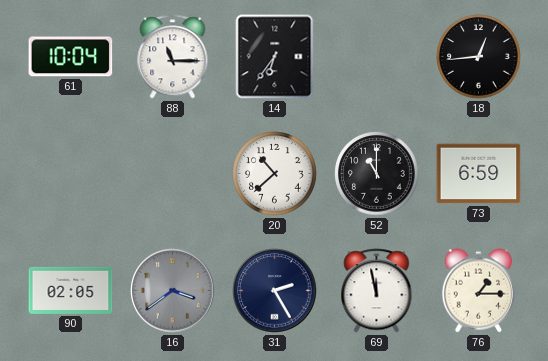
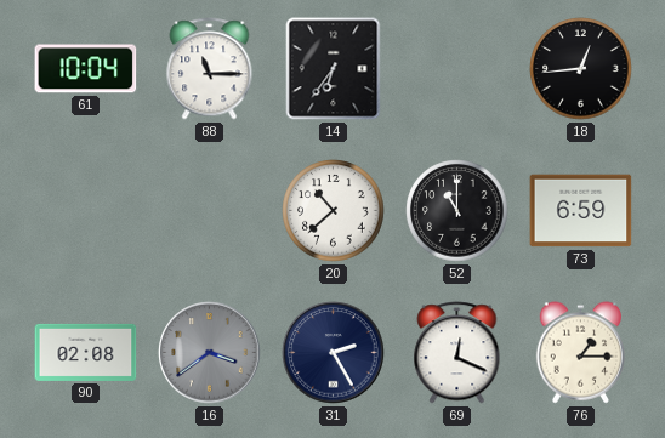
90: 02:05 -> 02:08
69: 11:58 -> 12:19
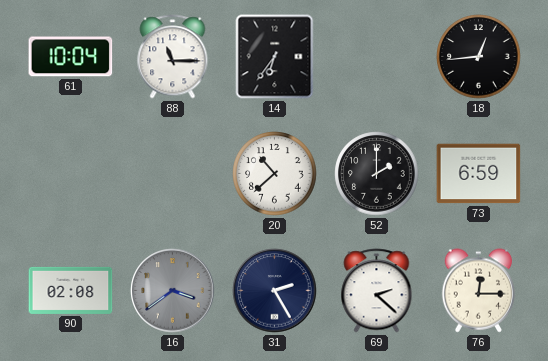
52: 11:00 -> 2:00
69: 12:19 -> 2:22
76: 1:15 -> 12:15
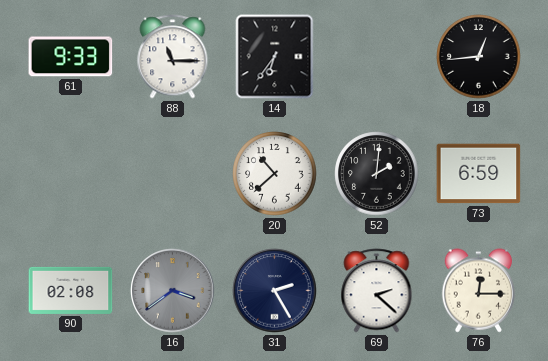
61: 10:04 -> 9:33
52: 2:00 -> 2:01
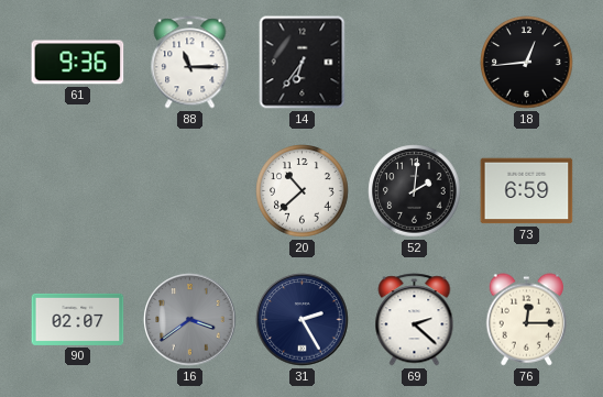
61: 9:33 -> 9:36
90: 02:08 -> 02:07
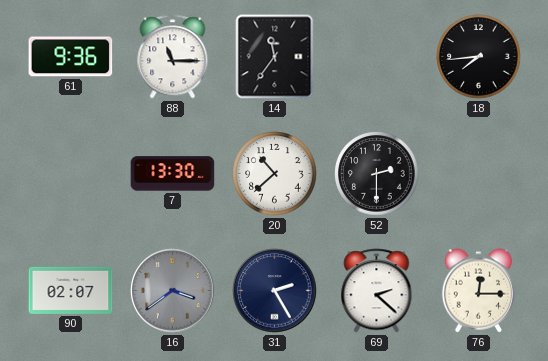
14: 6:36 -> 11:36
18: 12:44 -> 7:44
7: none -> 13:30
52: 2:01 -> 2:30
73: 6:59 -> none
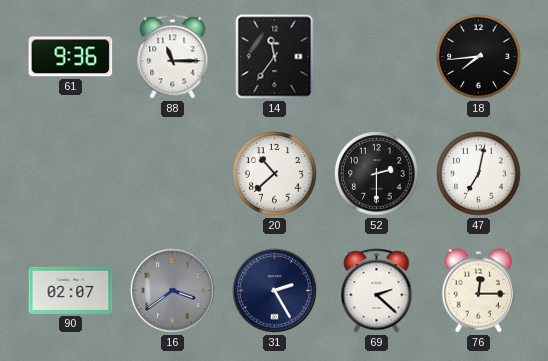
7: 13:30 -> none
47: none -> 7:02
